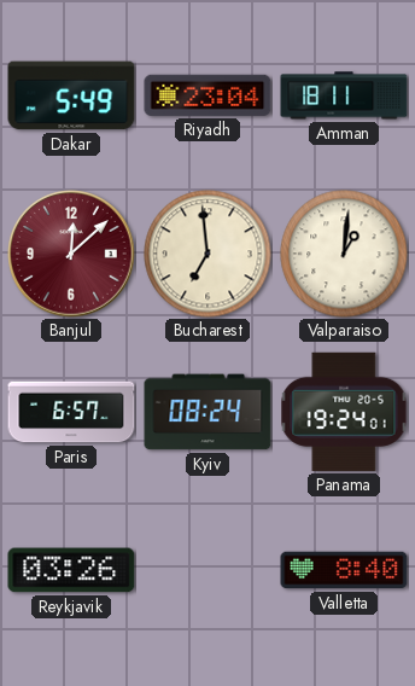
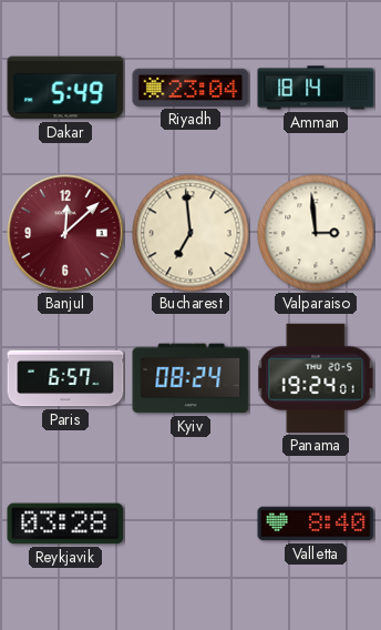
Amman: 18:11 -> 18:14
Valparaiso: 1:01 -> 2:59
Reykjavik: 03:26 -> 03:28
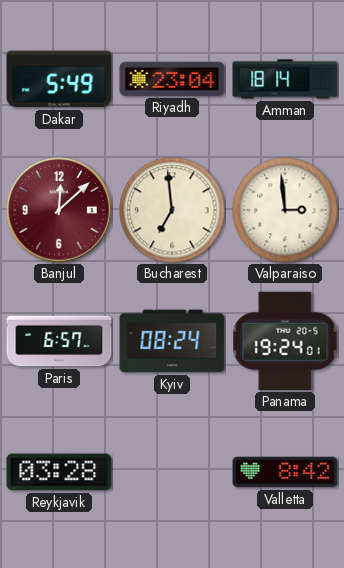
Valletta: 8:40 -> 8:42
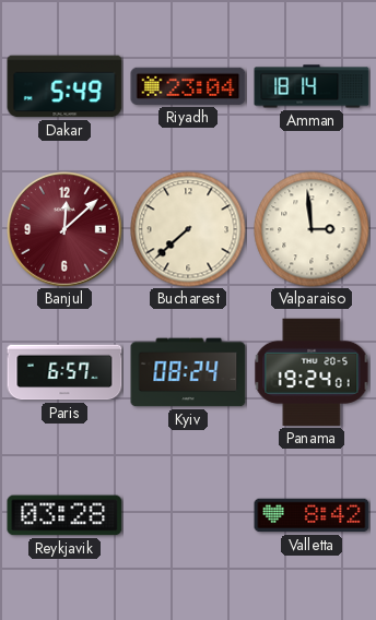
Bucharest: 6:59 -> 7:38
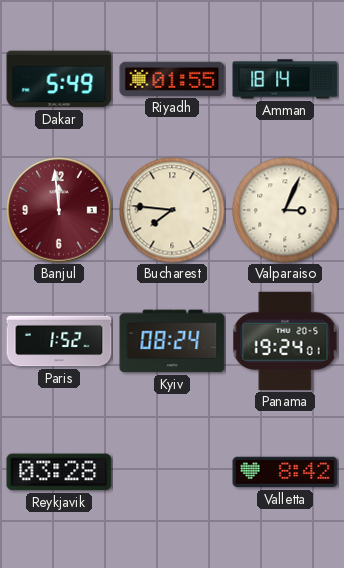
Riyadh: 23:04 -> 01:55
Banjul: 12:08 -> 11:59
Bucharest: 7:38 -> 7:46
Valparaiso: 2:59 -> 3:04
Paris: 6:57 -> 1:52
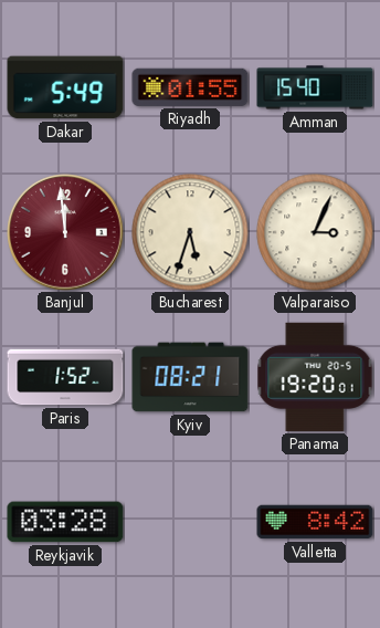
Amman: 18:14 -> 15:40
Bucharest: 7:46 -> 5:33
Kyiv: 08:24 -> 08:21
Panama: 19:24 -> 19:20
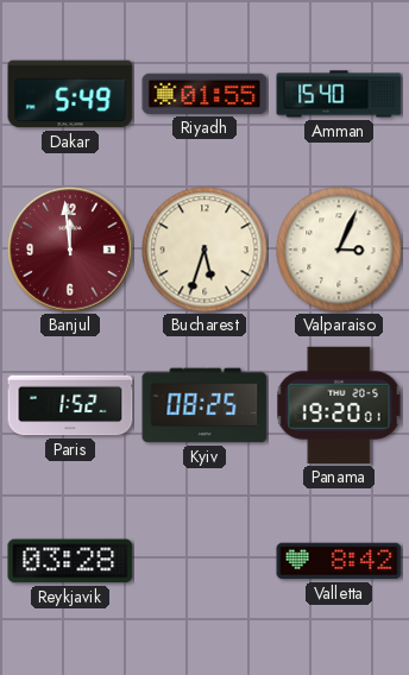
Kyiv: 08:21 -> 08:25
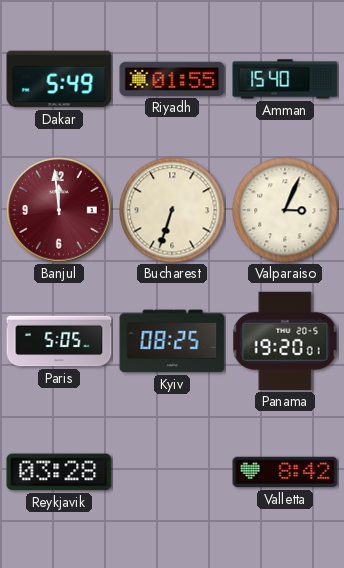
Bucharest: 5:33 -> 6:33
Paris: 1:52 -> 5:05
